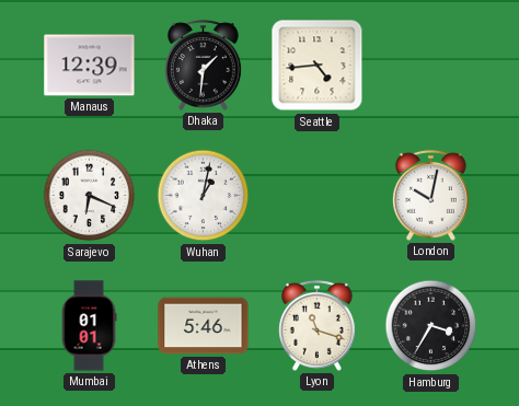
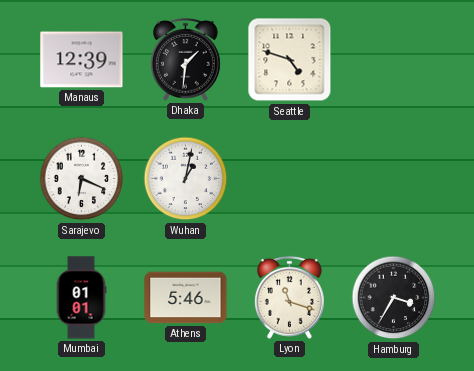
Seattle: 4:44 -> 4:48
London: 10:02 -> none
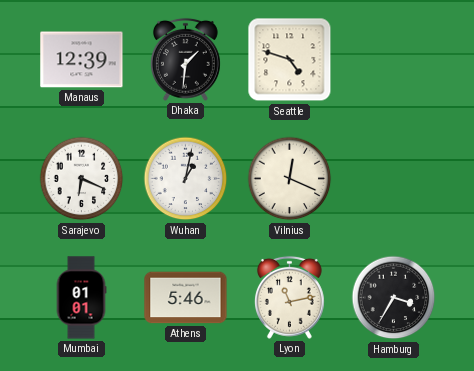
Vilnius: none -> 12:19
Lyon: 11:18 -> 11:13
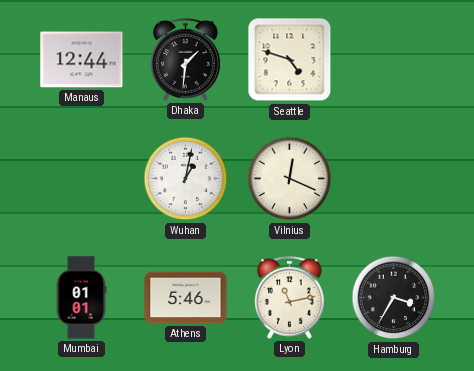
Manaus: 12:39 -> 12:44
Sarajevo: 6:19 -> none
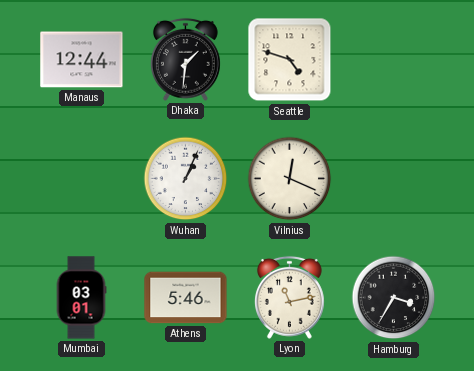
Wuhan: 1:02 -> 1:04
Mumbai: 01:01 -> 03:01
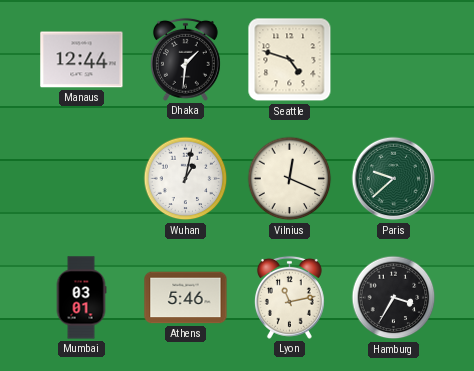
Wuhan: 1:04 -> 1:02
Paris: none -> 9:38
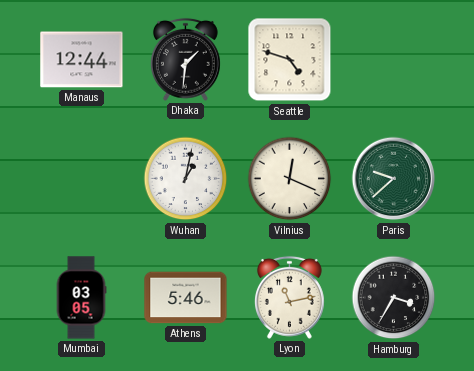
Mumbai: 03:01 -> 03:05
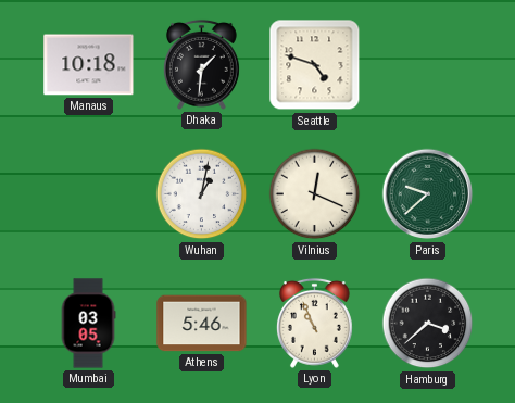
Manaus: 12:44 -> 10:18
Lyon: 11:13 -> 10:56
Hamburg: 3:35 -> 3:38
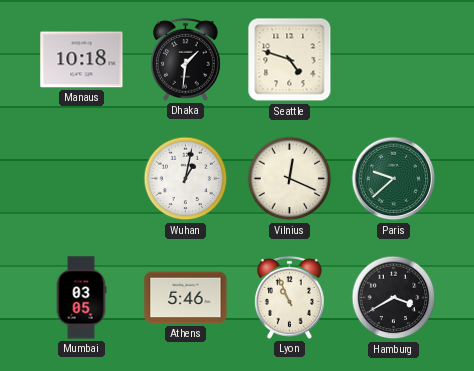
Hamburg: 3:38 -> 3:40
